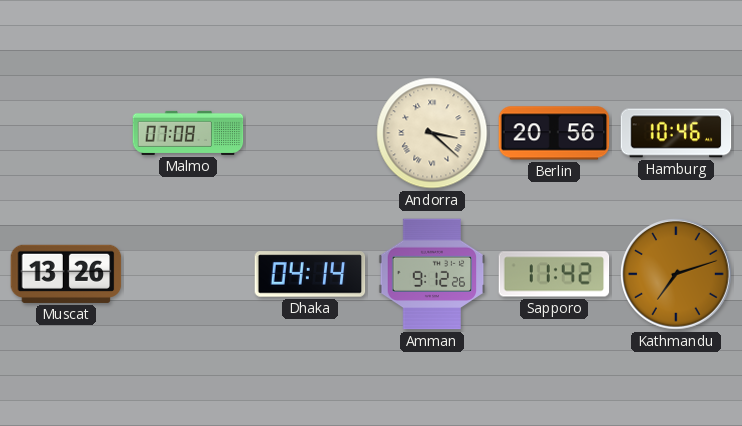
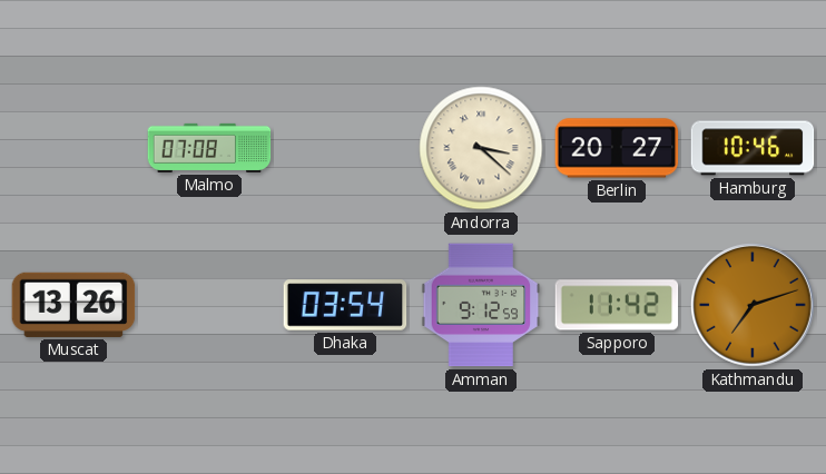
Berlin: 20:56 -> 20:27
Dhaka: 04:14 -> 03:54
Amman: 9:12:26 -> 9:12:59
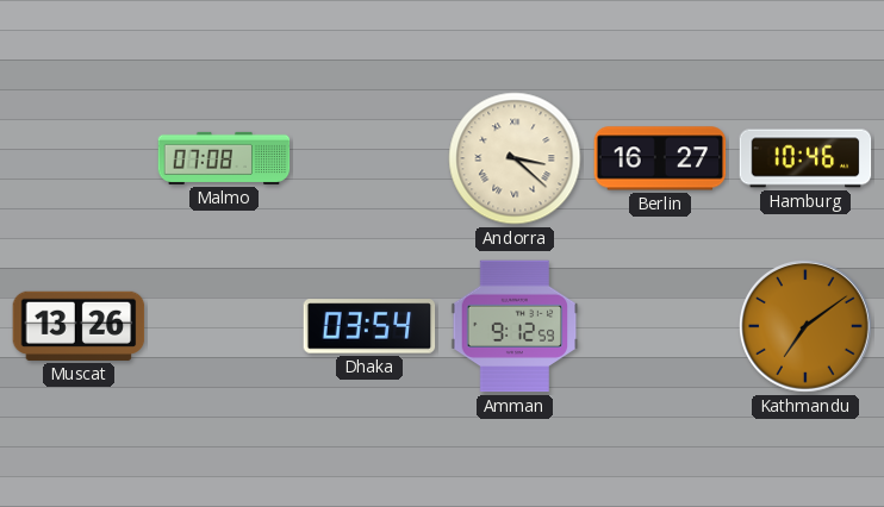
Berlin: 20:27 -> 16:27
Sapporo: 11:42 -> none
Kathmandu: 7:12 -> 7:09
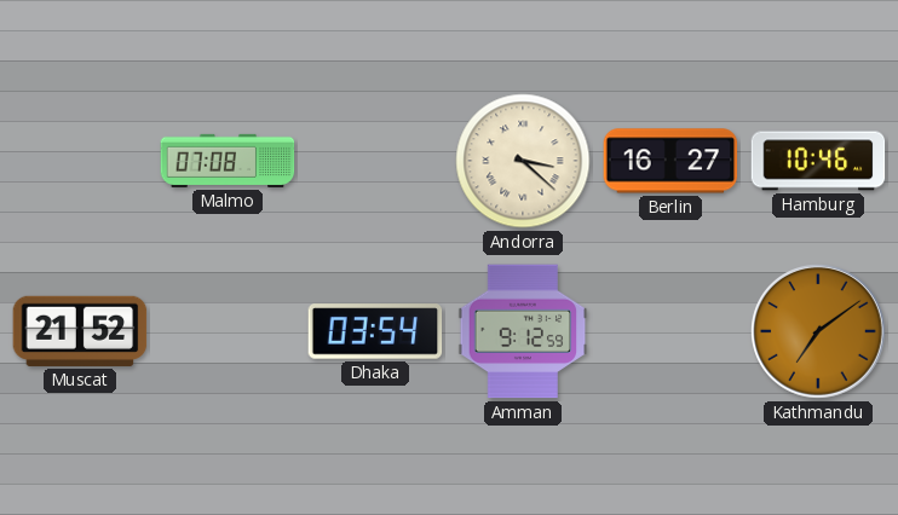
Muscat: 13:26 -> 21:52
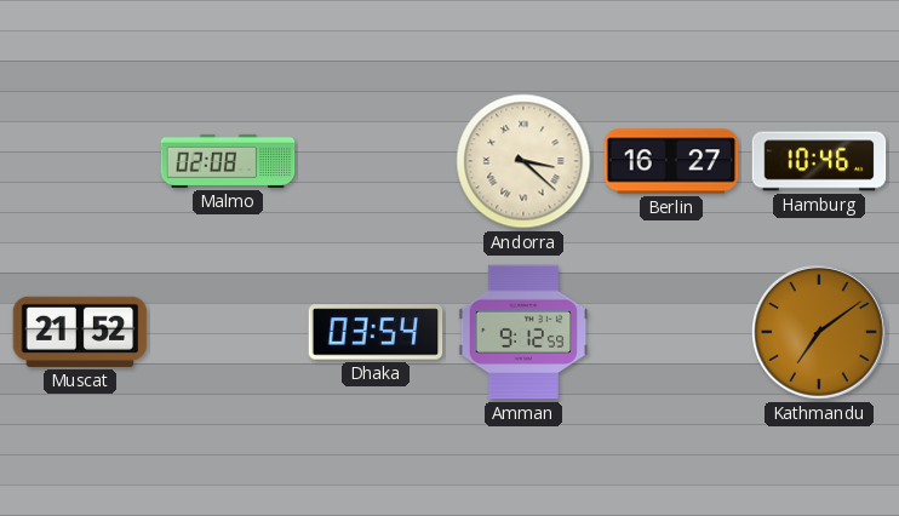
Malmo: 07:08 -> 02:08
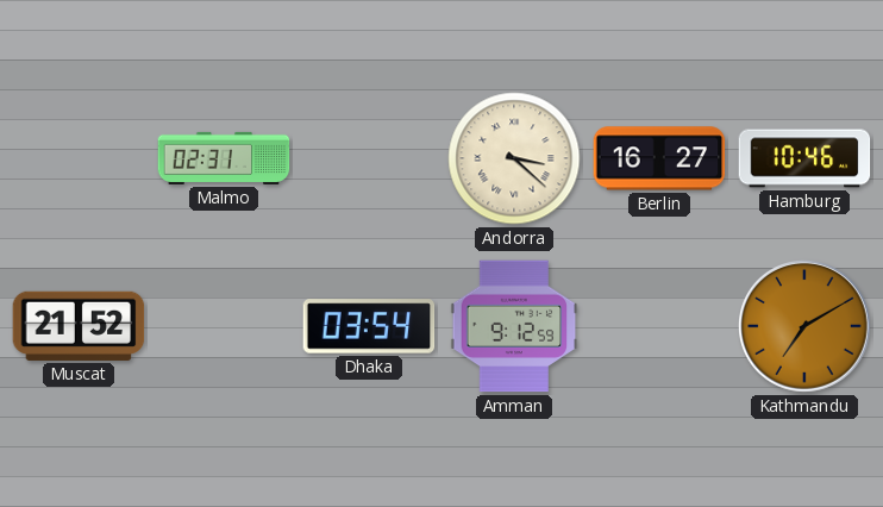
Malmo: 02:08 -> 02:31
Kathmandu: 7:09 -> 7:10
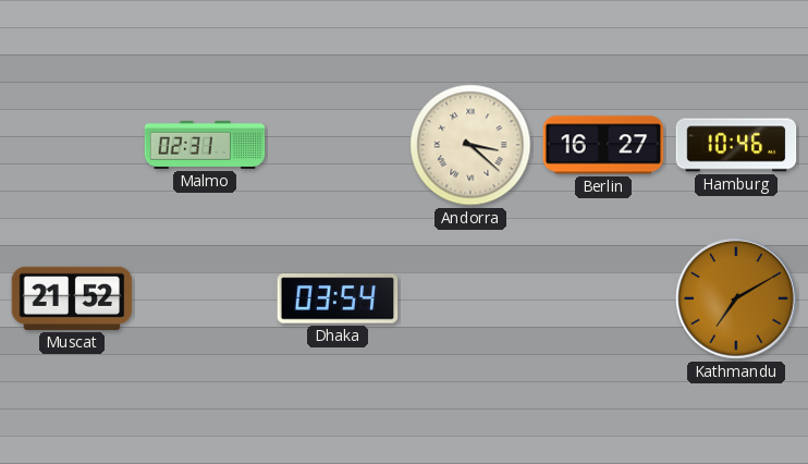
Amman: 9:12 -> none
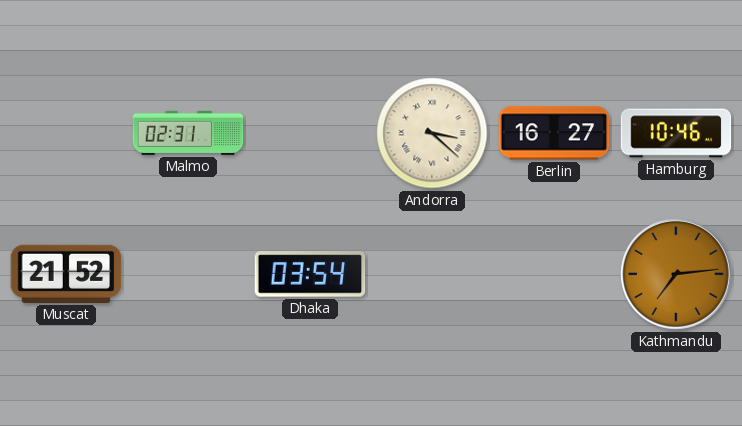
Kathmandu: 7:10 -> 7:14
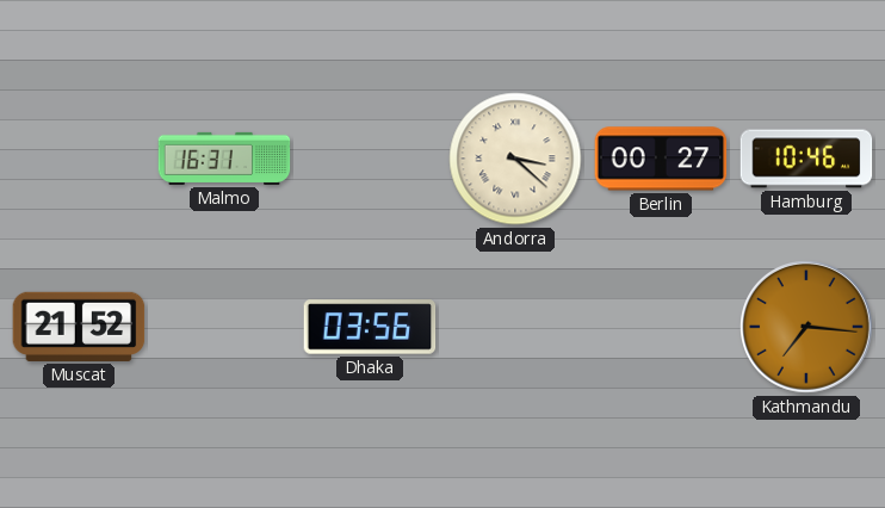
Malmo: 02:31 -> 16:31
Berlin: 16:27 -> 00:27
Dhaka: 03:54 -> 03:56
Kathmandu: 7:14 -> 7:16
